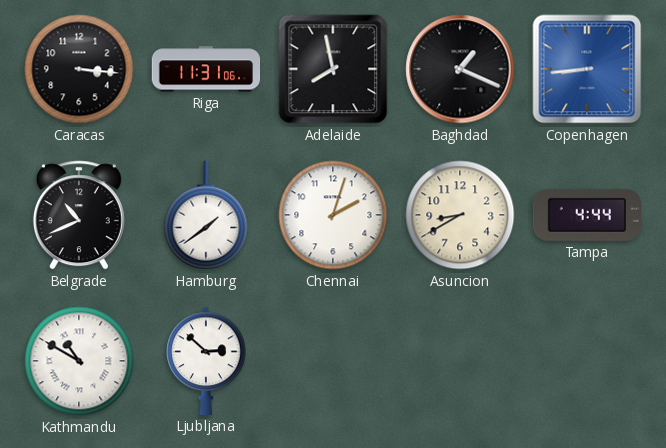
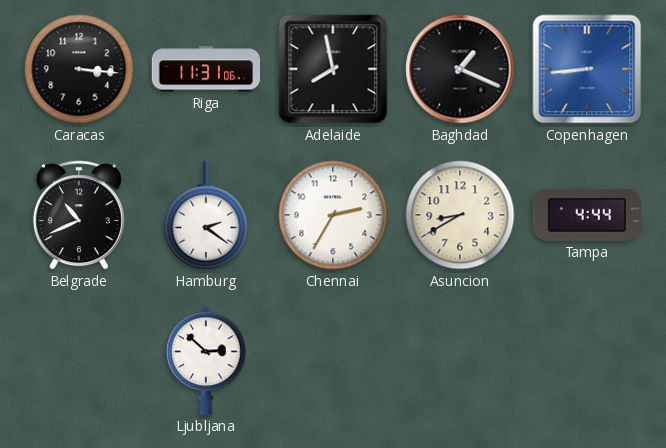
Hamburg: 1:39 -> 2:21
Chennai: 2:03 -> 2:35
Kathmandu: 10:50 -> none
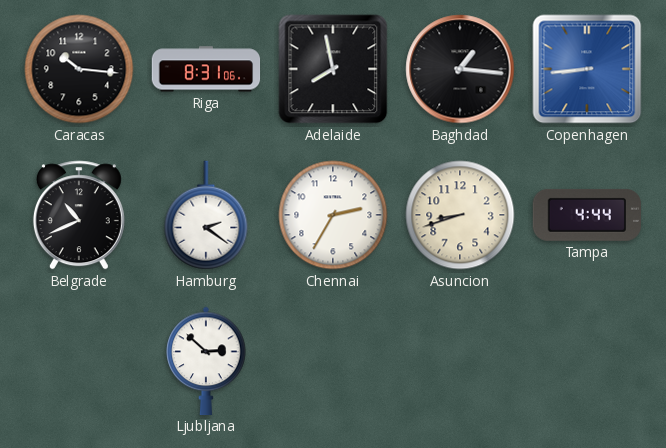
Caracas: 3:16 -> 10:16
Riga: 11:31 -> 8:31
Baghdad: 1:19 -> 1:16
Asuncion: 8:40 -> 8:42
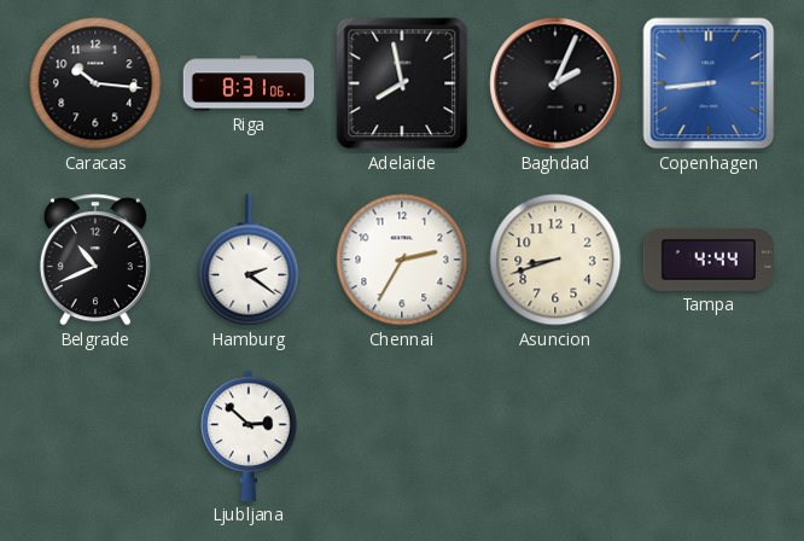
Baghdad: 1:16 -> 2:04
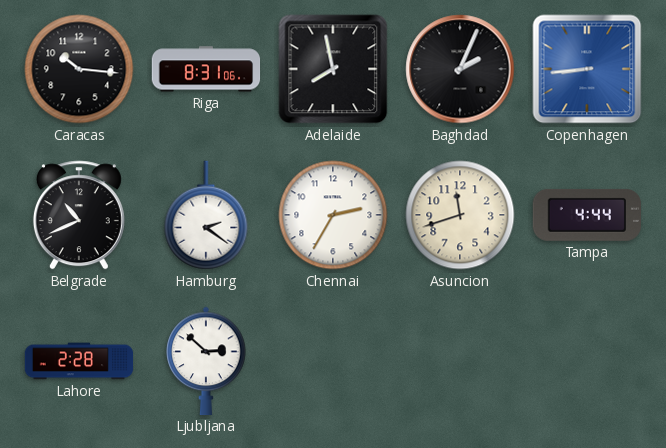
Asuncion: 8:42 -> 11:42
Lahore: none -> 2:28
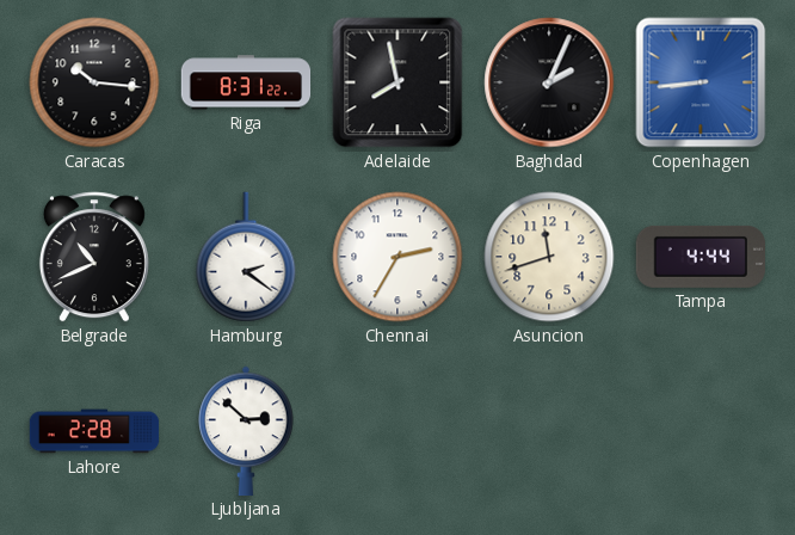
Riga: 8:31:06 -> 8:31:22
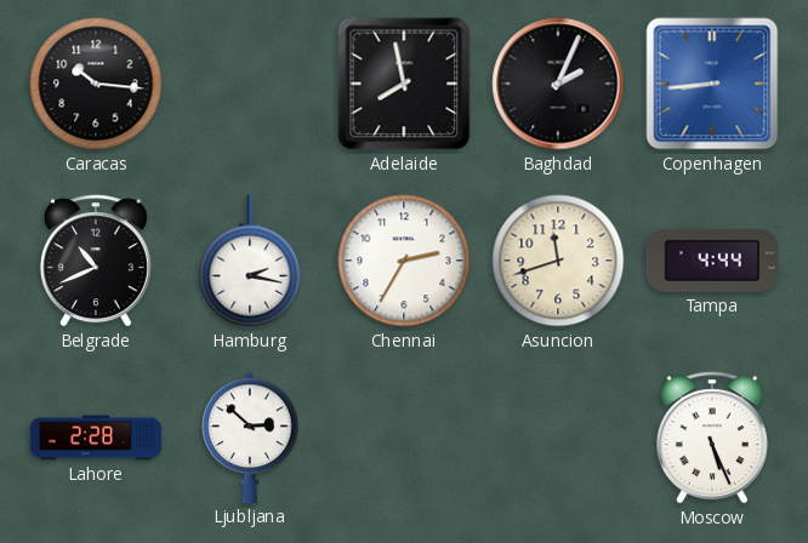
Riga: 8:31 -> none
Hamburg: 2:21 -> 2:17
Moscow: none -> 5:26
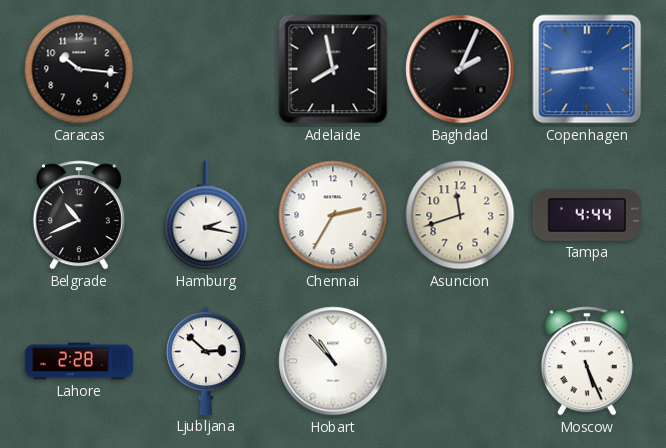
Hobart: none -> 10:53
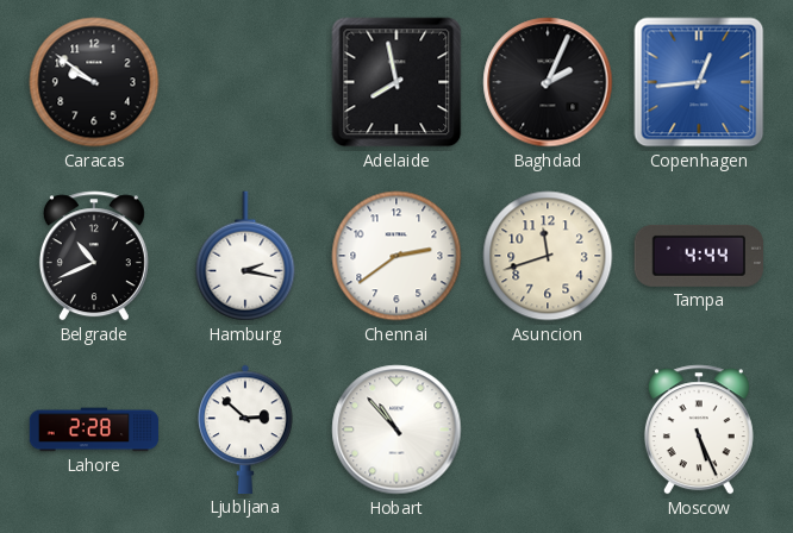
Caracas: 10:16 -> 9:51
Copenhagen: 8:44 -> 12:44
Chennai: 2:35 -> 2:39
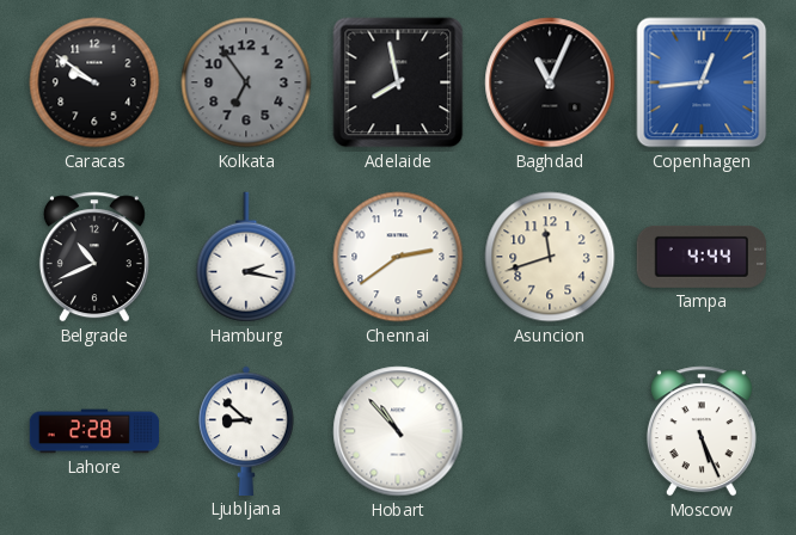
Kolkata: none -> 6:54
Baghdad: 2:04 -> 11:04
Ljubljana: 2:52 -> 8:52
